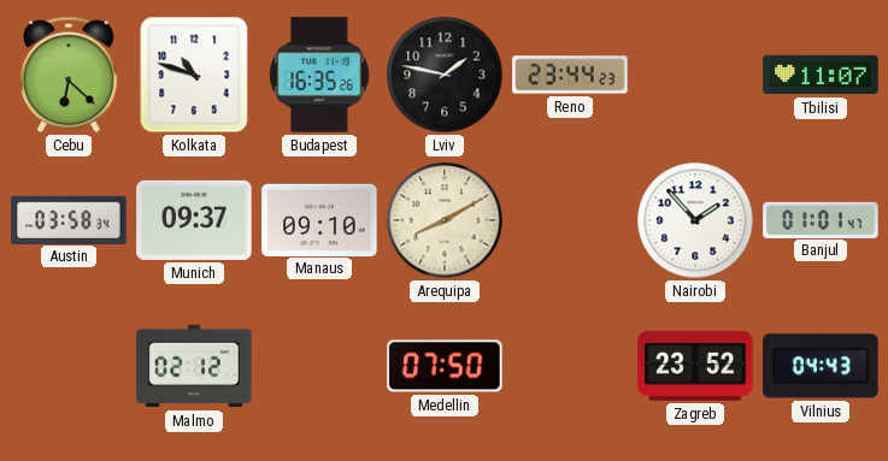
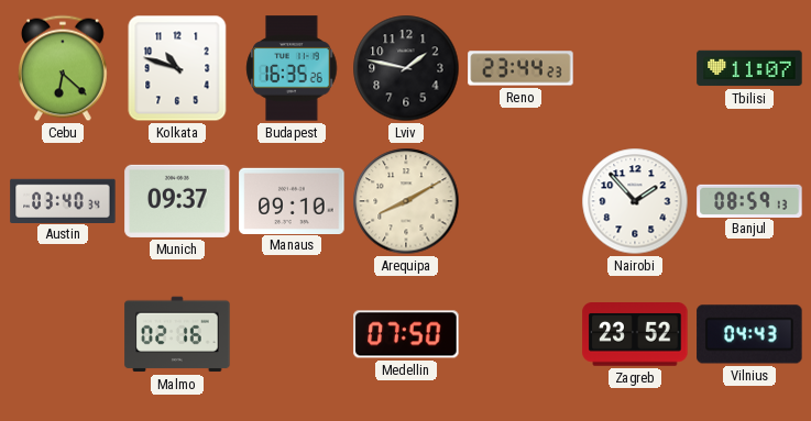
Austin: 03:58 -> 03:40
Banjul: 01:01 -> 08:59
Malmo: 02:12 -> 02:16
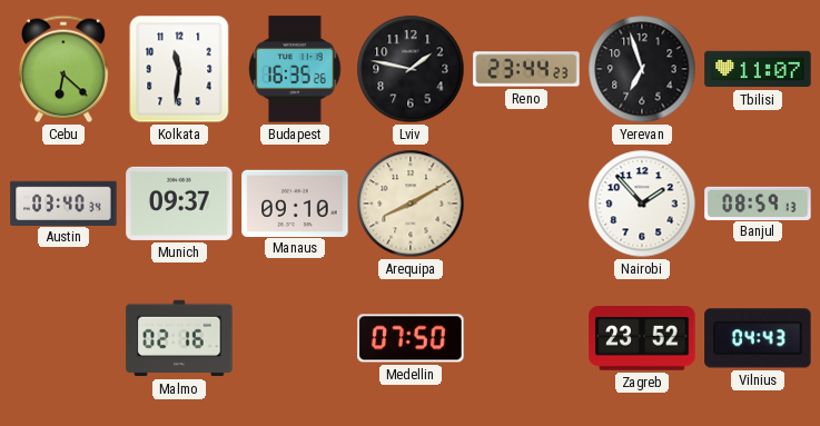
Kolkata: 10:48 -> 11:31
Yerevan: none -> 6:57
